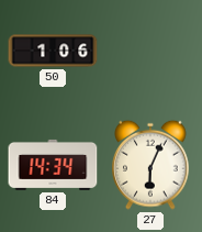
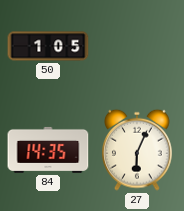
50: 1:06 -> 1:05
84: 14:34 -> 14:35
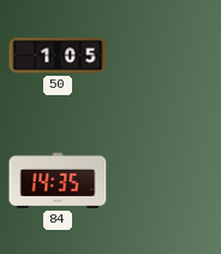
27: 6:04 -> none
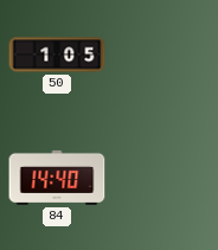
84: 14:35 -> 14:40
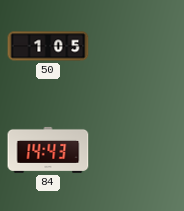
84: 14:40 -> 14:43
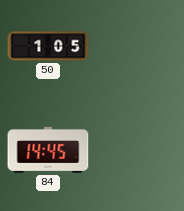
84: 14:43 -> 14:45
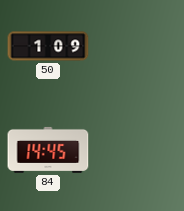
50: 1:05 -> 1:09
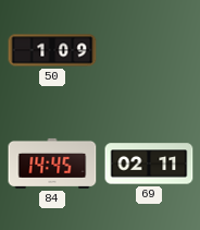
69: none -> 02:11
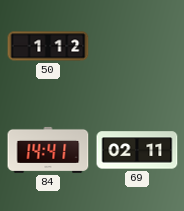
50: 1:09 -> 1:12
84: 14:45 -> 14:41
